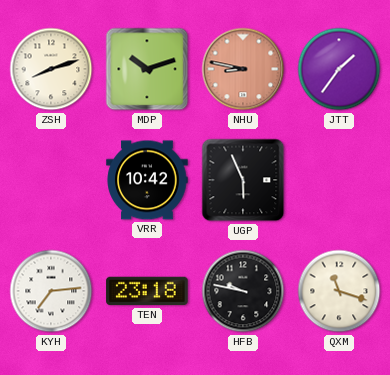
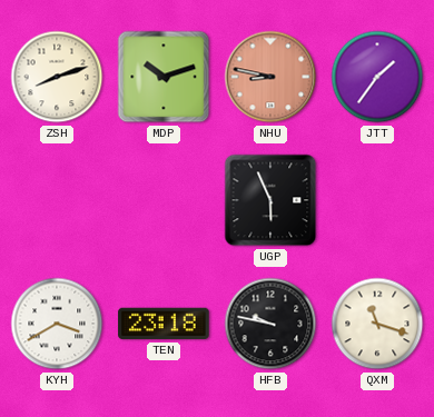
VRR: 10:42 -> none
KYH: 7:14 -> 3:40
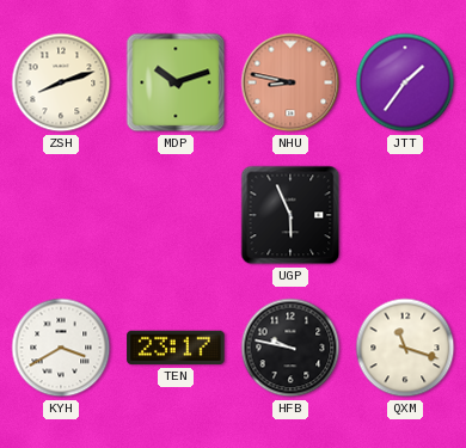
TEN: 23:18 -> 23:17
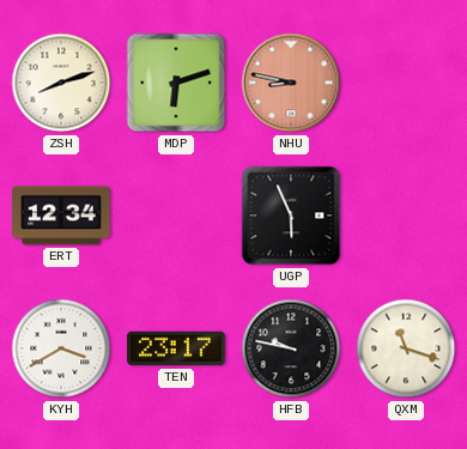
MDP: 10:12 -> 6:12
JTT: 1:36 -> none
ERT: none -> 12:34
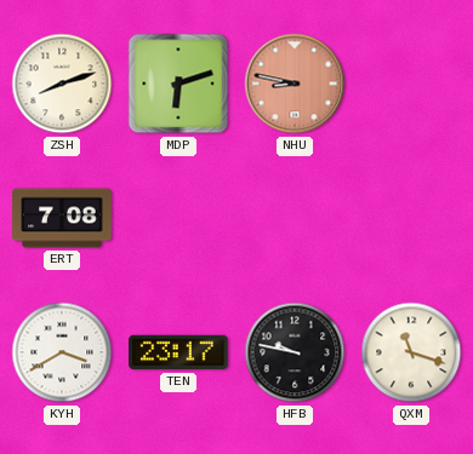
ERT: 12:34 -> 7:08
UGP: 5:56 -> none
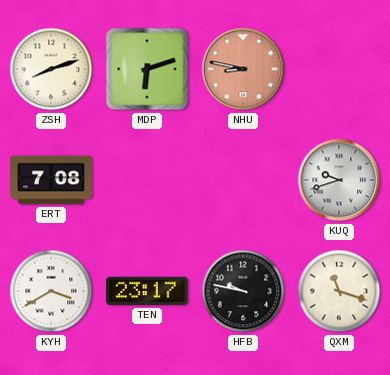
KUQ: none -> 9:42
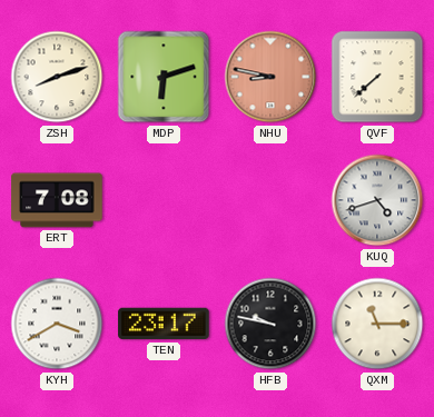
QVF: none -> 7:38
KUQ: 9:42 -> 4:42
QXM: 11:18 -> 11:15
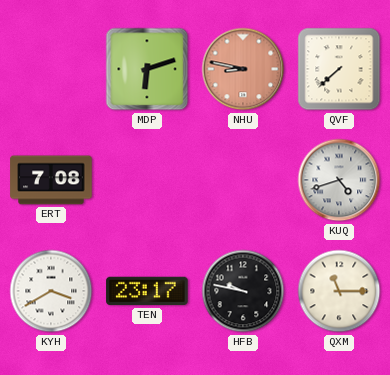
ZSH: 8:12 -> none
